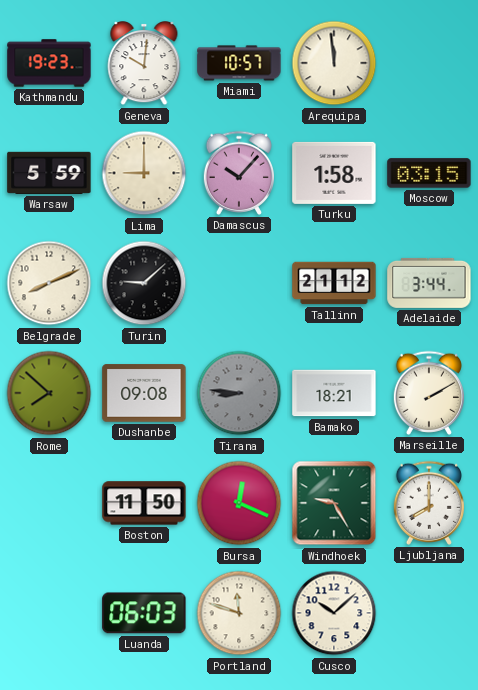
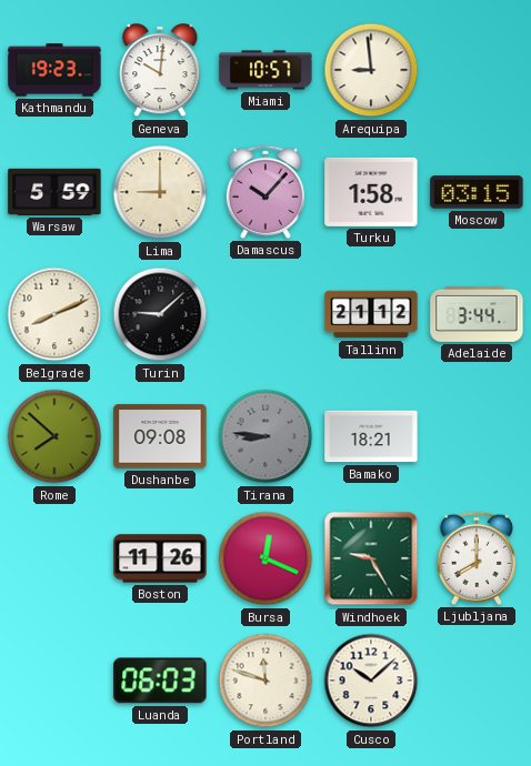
Arequipa: 11:59 -> 8:59
Marseille: 2:10 -> none
Boston: 11:50 -> 11:26
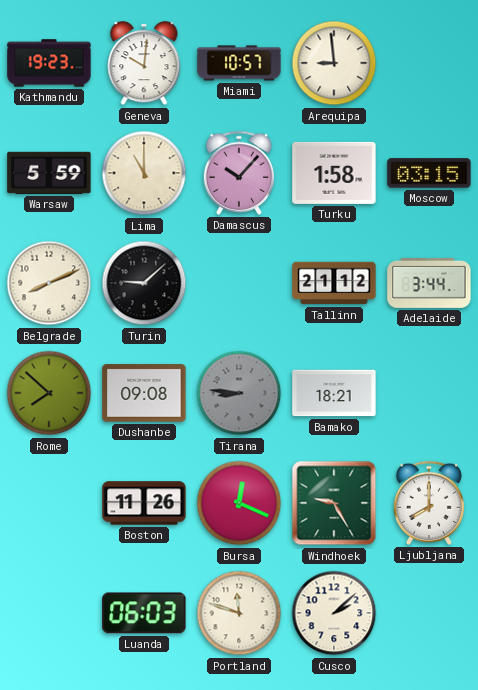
Lima: 9:00 -> 11:00
Cusco: 10:08 -> 2:08
